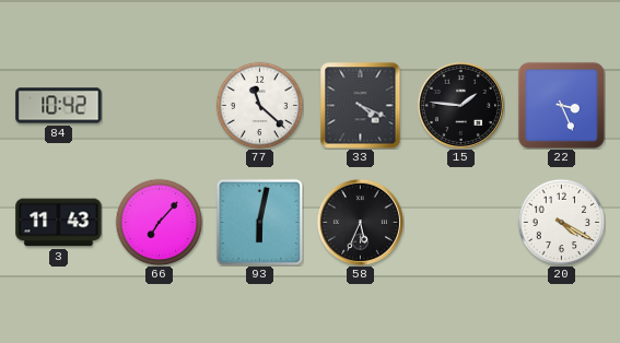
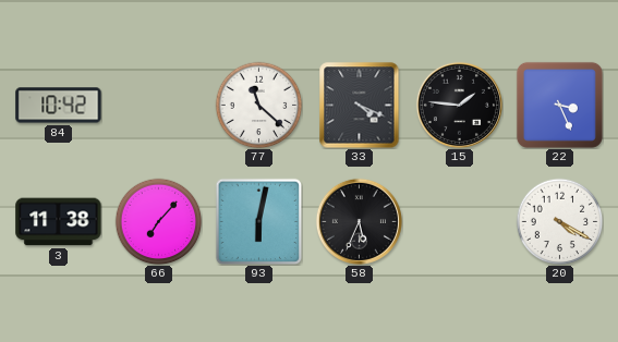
3: 11:43 -> 11:38
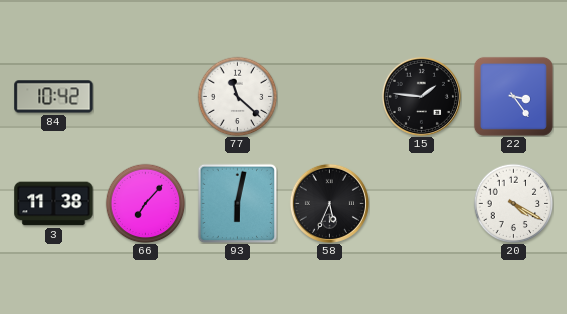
33: 4:19 -> none
22: 3:26 -> 3:24
